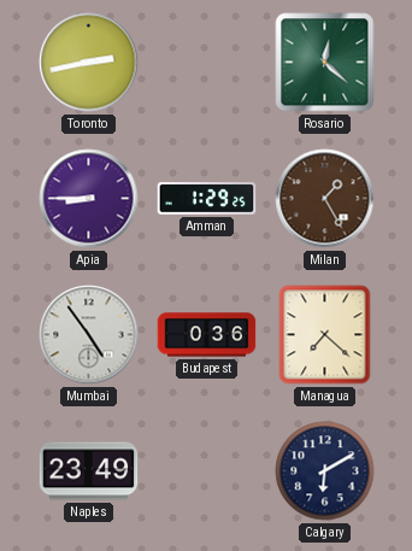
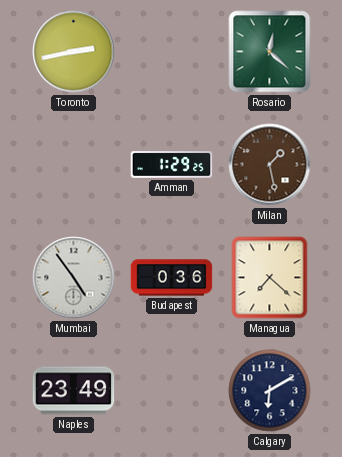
Apia: 8:45 -> none
Milan: 1:25 -> 1:28
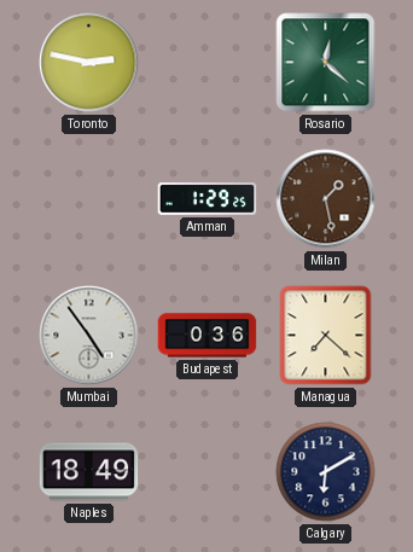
Toronto: 2:43 -> 2:47
Naples: 23:49 -> 18:49
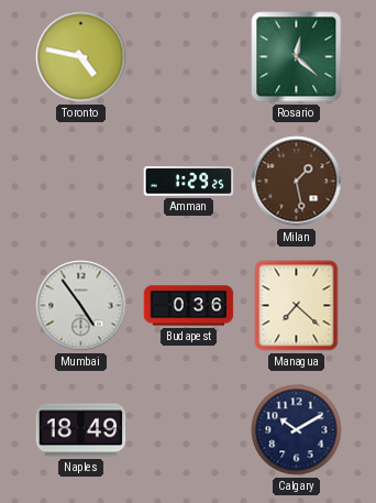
Toronto: 2:47 -> 4:47
Calgary: 6:10 -> 10:10
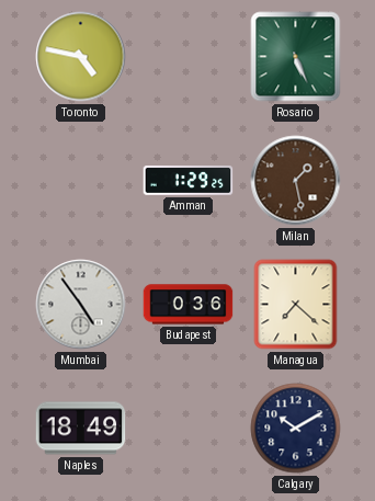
Rosario: 12:22 -> 5:26
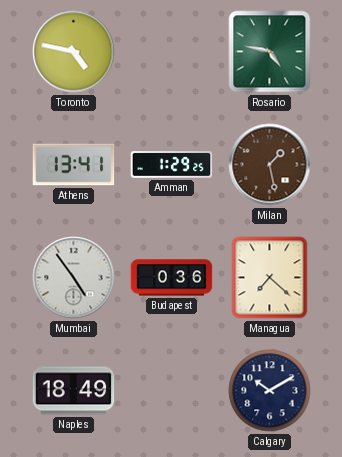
Rosario: 5:26 -> 4:47
Athens: none -> 13:41
